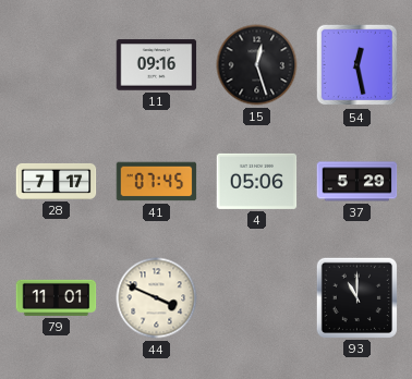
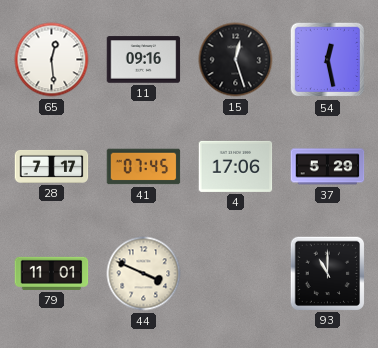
65: none -> 12:29
4: 05:06 -> 17:06
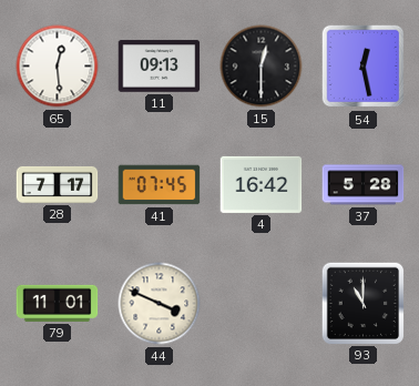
11: 09:16 -> 09:13
15: 12:27 -> 12:30
4: 17:06 -> 16:42
37: 5:29 -> 5:28
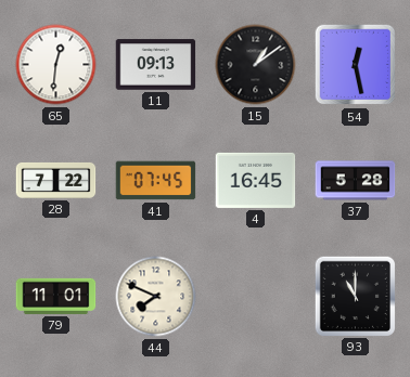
65: 12:29 -> 12:31
15: 12:30 -> 1:09
28: 7:17 -> 7:22
4: 16:42 -> 16:45
44: 3:49 -> 7:49
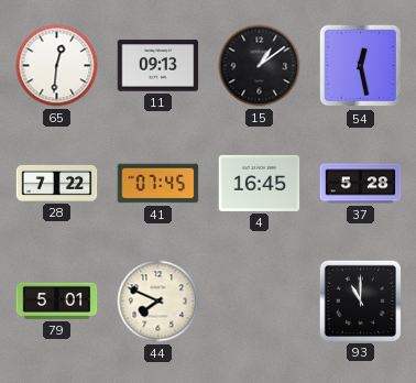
79: 11:01 -> 5:01
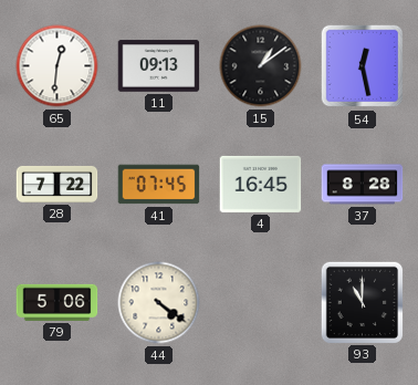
37: 5:28 -> 8:28
79: 5:01 -> 5:06
44: 7:49 -> 4:21
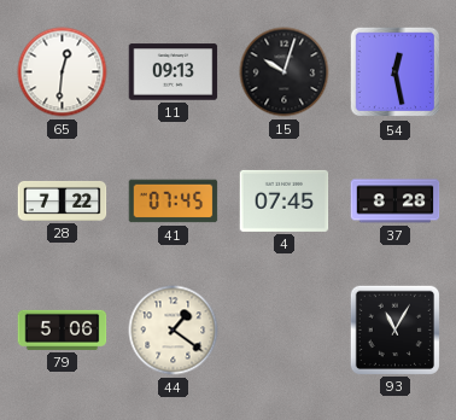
15: 1:09 -> 10:03
4: 16:45 -> 07:45
44: 4:21 -> 1:21
93: 11:00 -> 11:05
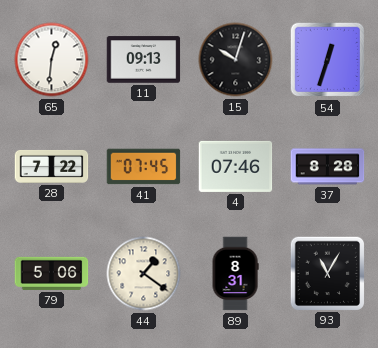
54: 12:28 -> 12:33
4: 07:45 -> 07:46
89: none -> 8:31
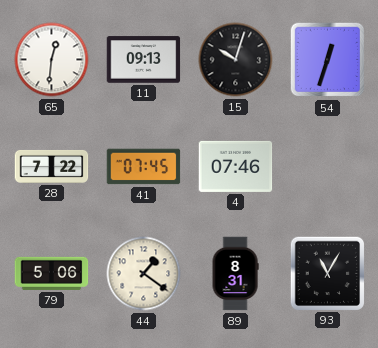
37: 8:28 -> none
